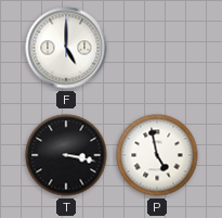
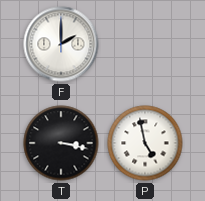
F: 5:00 -> 2:00
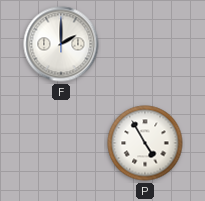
T: 3:17 -> none
P: 4:58 -> 4:55
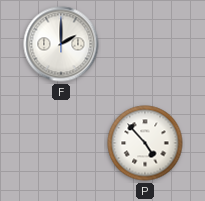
P: 4:55 -> 4:53
